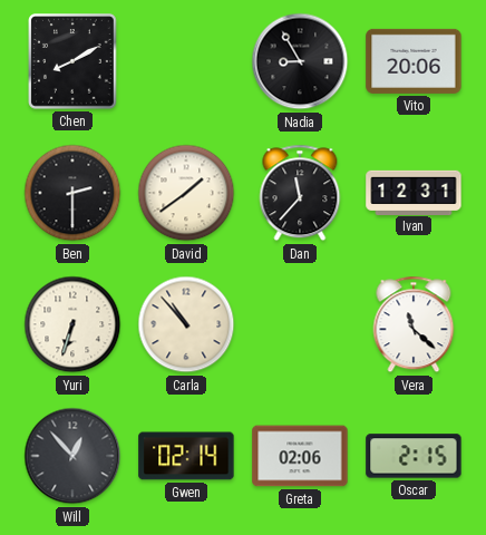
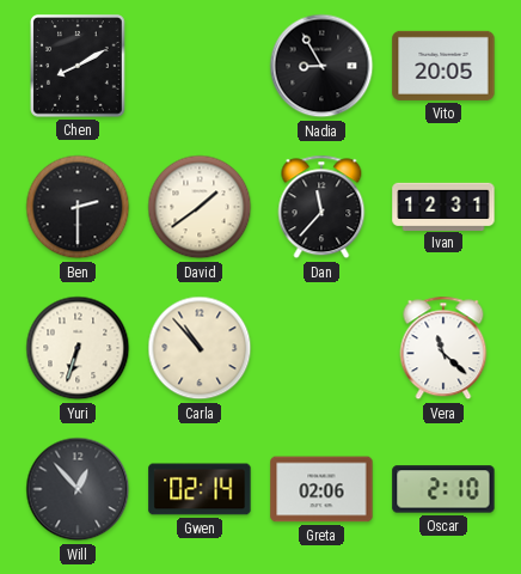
Vito: 20:06 -> 20:05
Oscar: 2:15 -> 2:10
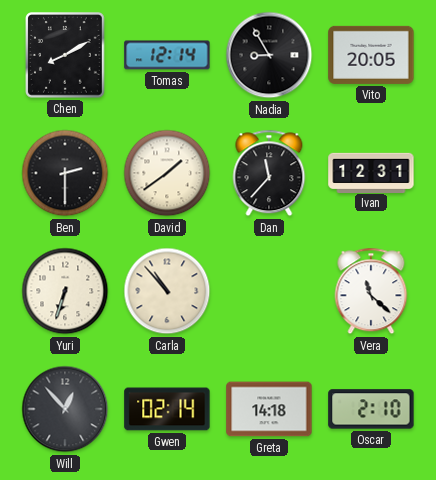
Tomas: none -> 12:14
Greta: 02:06 -> 14:18
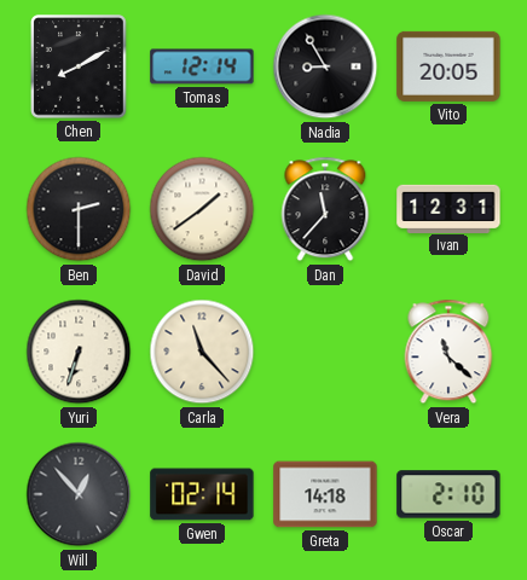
Carla: 10:53 -> 11:23
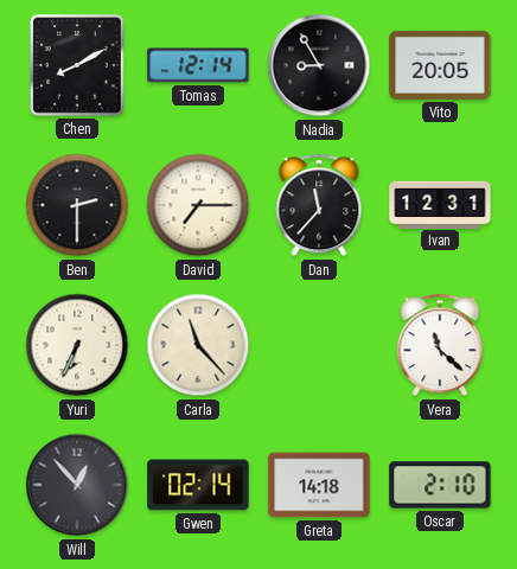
David: 1:39 -> 7:15
Yuri: 6:33 -> 6:34
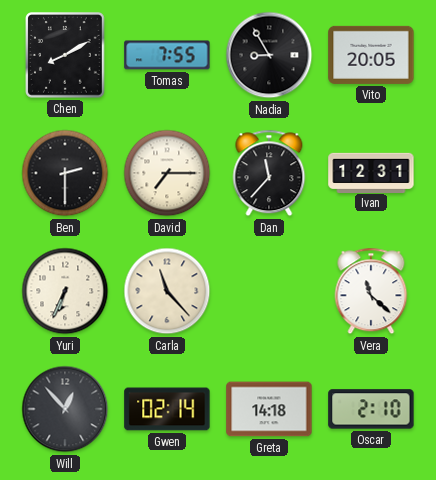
Tomas: 12:14 -> 7:55
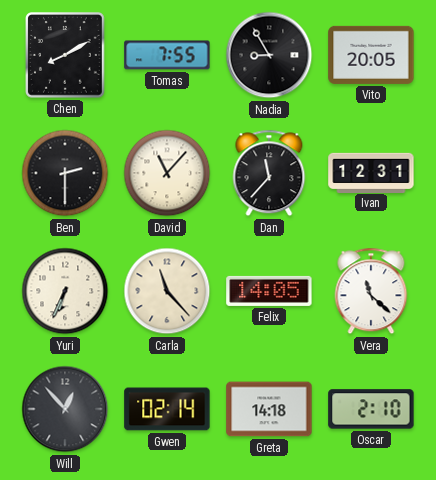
David: 7:15 -> 11:07
Felix: none -> 14:05
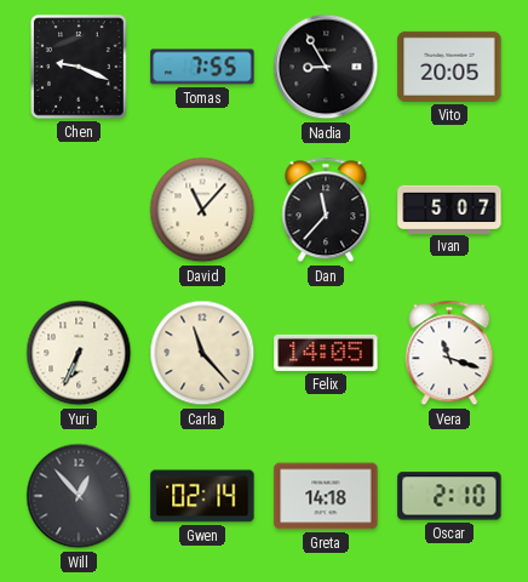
Chen: 8:10 -> 9:19
Ben: 2:30 -> none
Ivan: 12:31 -> 5:07
Vera: 11:22 -> 11:18
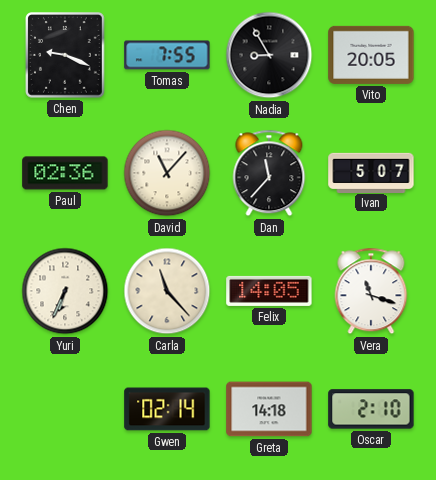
Paul: none -> 02:36
Will: 12:53 -> none
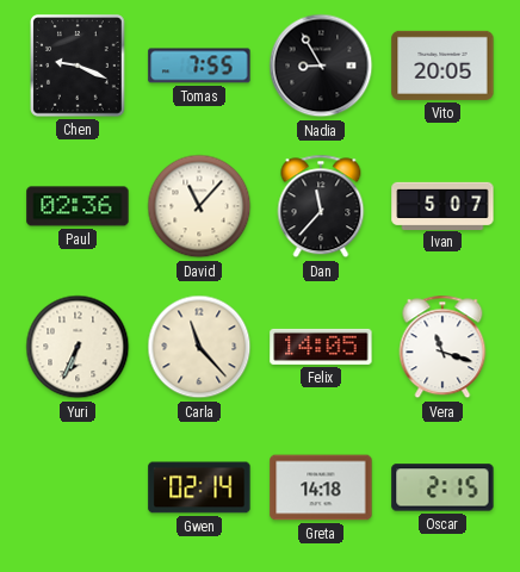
Oscar: 2:10 -> 2:15
